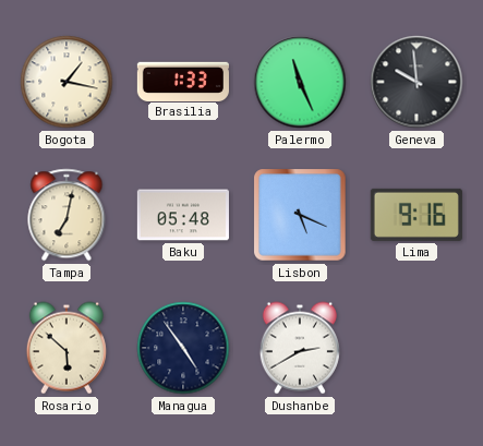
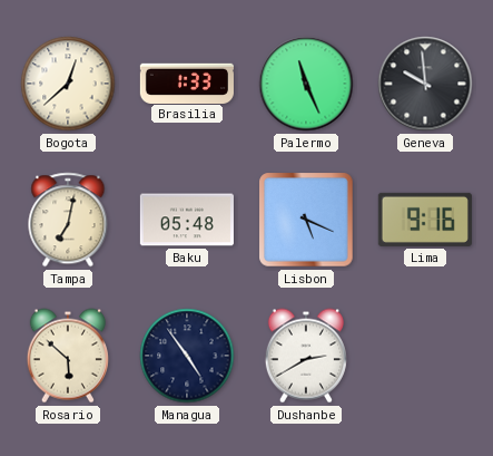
Bogota: 1:17 -> 12:38
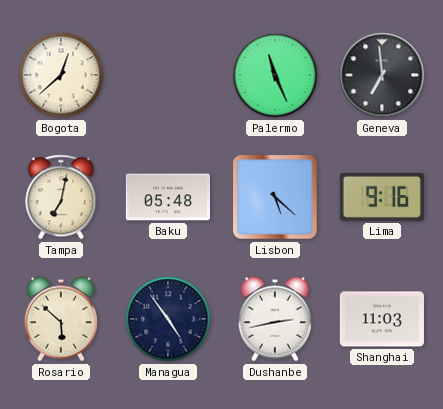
Brasilia: 1:33 -> none
Geneva: 9:59 -> 6:59
Lisbon: 5:19 -> 5:22
Dushanbe: 2:40 -> 2:43
Shanghai: none -> 11:03
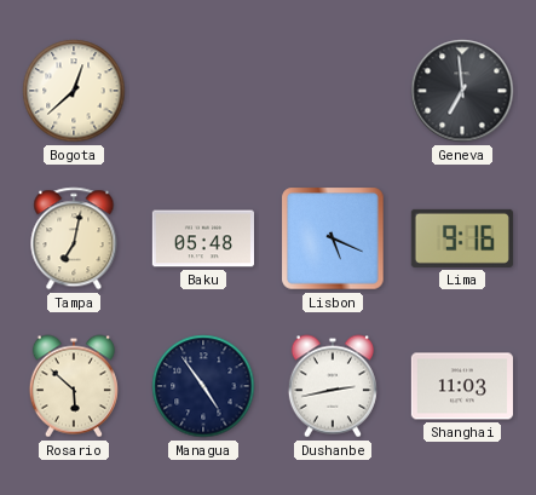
Palermo: 11:26 -> none
Lisbon: 5:22 -> 5:19
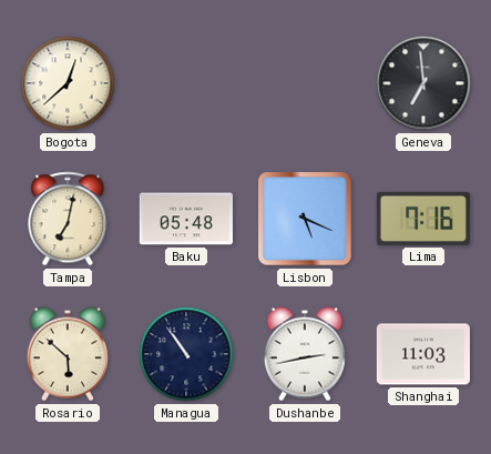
Lima: 9:16 -> 7:16
Managua: 4:54 -> 10:54
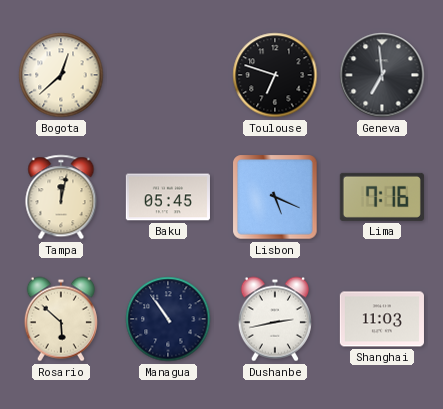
Toulouse: none -> 6:48
Tampa: 7:02 -> 12:02
Baku: 05:48 -> 05:45
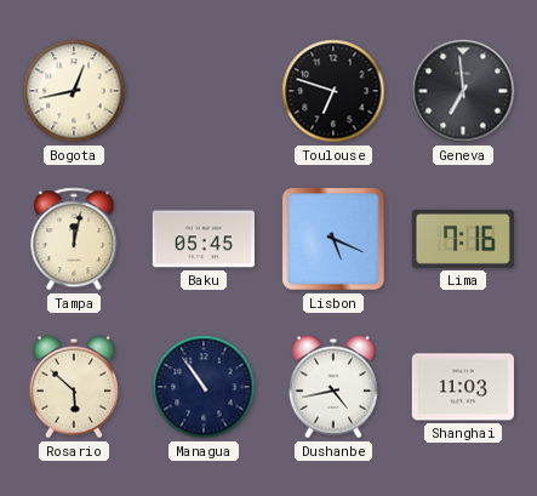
Bogota: 12:38 -> 12:43
Dushanbe: 2:43 -> 4:43
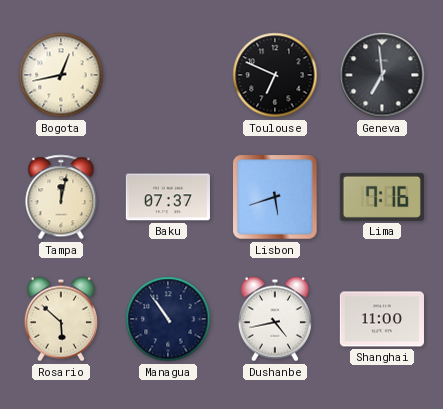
Toulouse: 6:48 -> 6:49
Baku: 05:45 -> 07:37
Lisbon: 5:19 -> 5:42
Shanghai: 11:03 -> 11:00
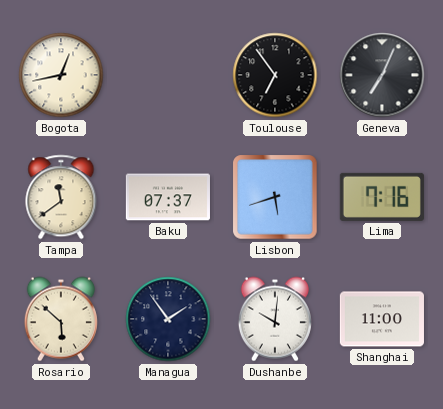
Toulouse: 6:49 -> 6:54
Geneva: 6:59 -> 7:04
Tampa: 12:02 -> 11:39
Managua: 10:54 -> 1:54
Dushanbe: 4:43 -> 10:01
